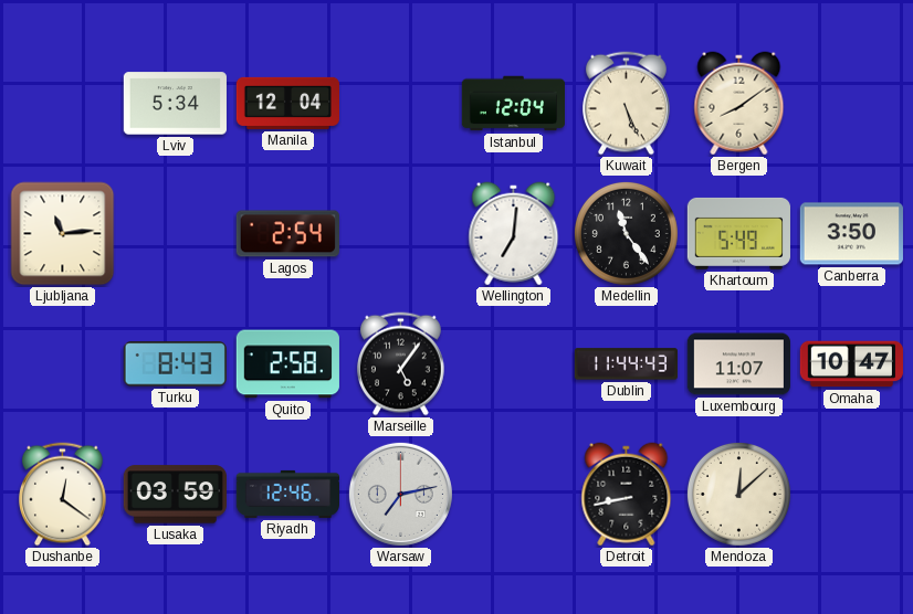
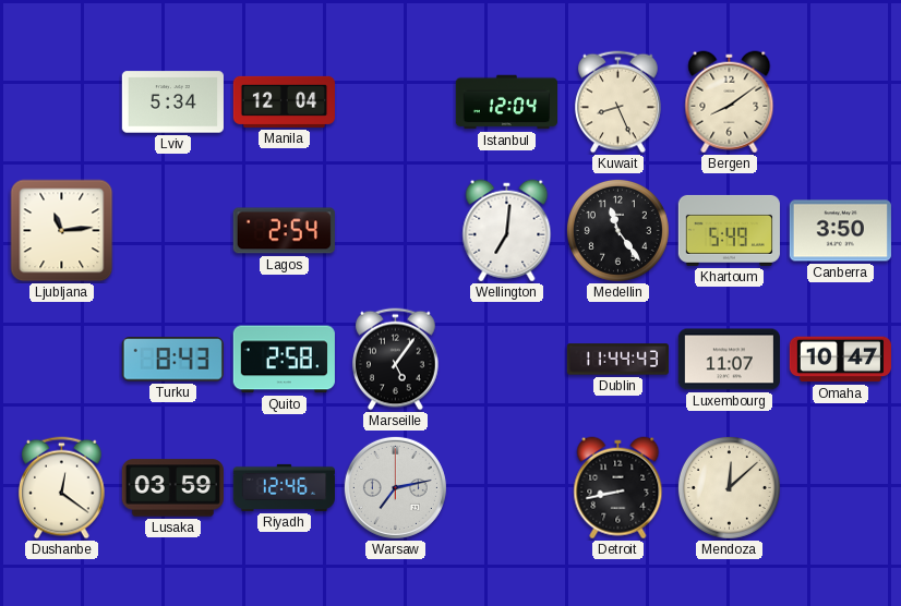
Kuwait: 5:26 -> 8:26
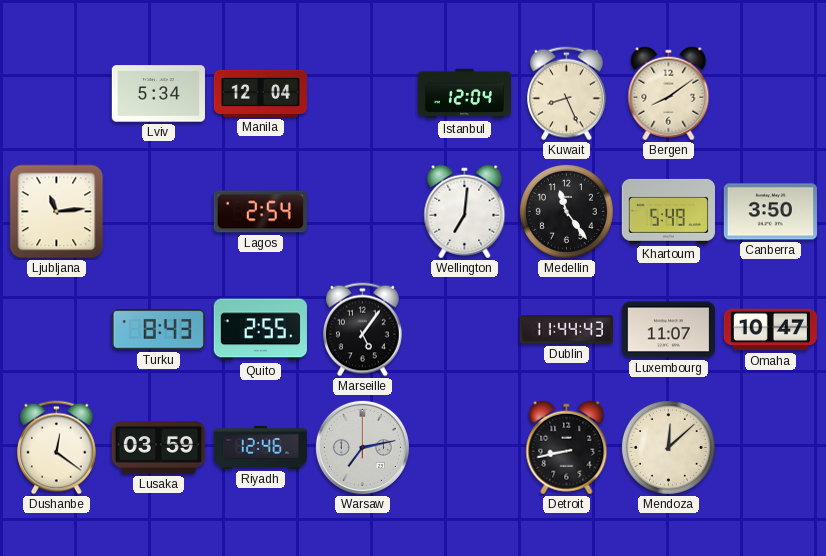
Quito: 2:58 -> 2:55
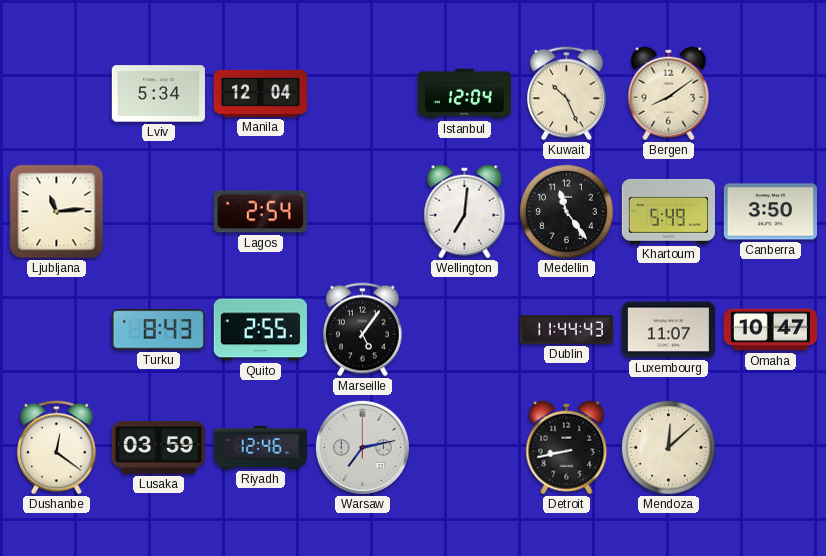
Kuwait: 8:26 -> 10:26
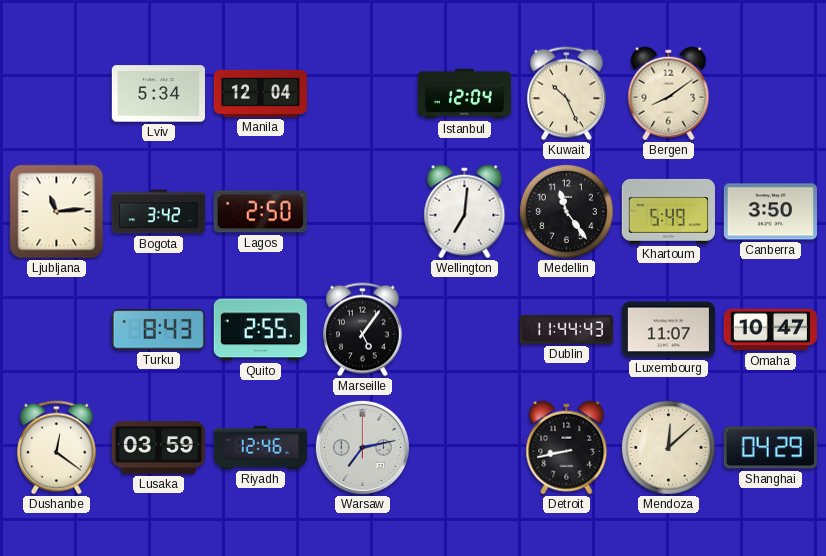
Bogota: none -> 3:42
Lagos: 2:54 -> 2:50
Shanghai: none -> 04:29
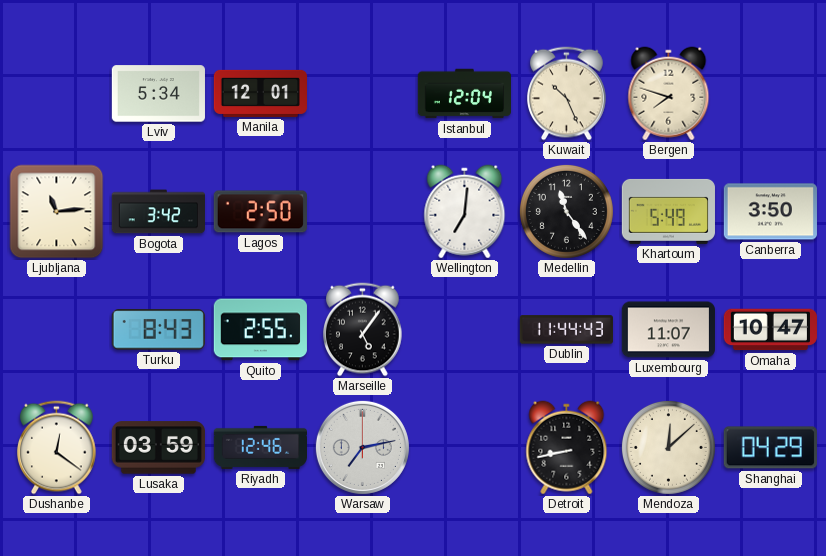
Manila: 12:04 -> 12:01
Bergen: 8:09 -> 7:48
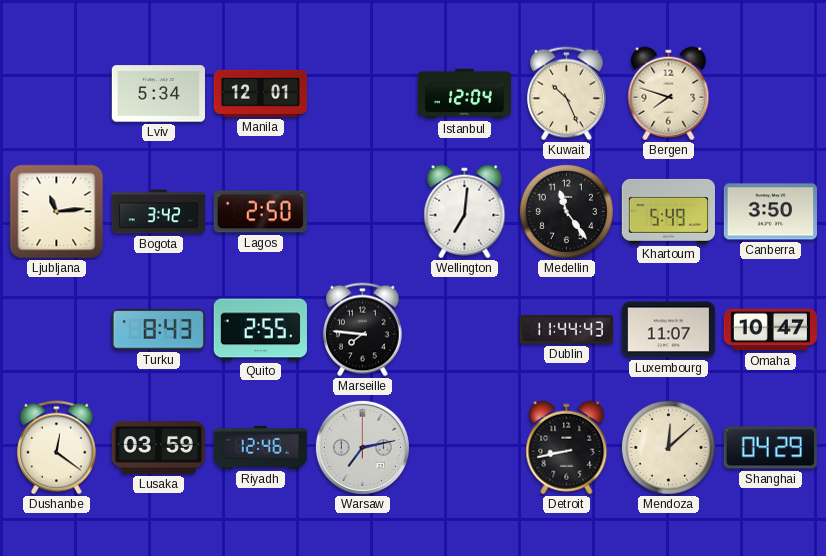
Marseille: 5:06 -> 7:46
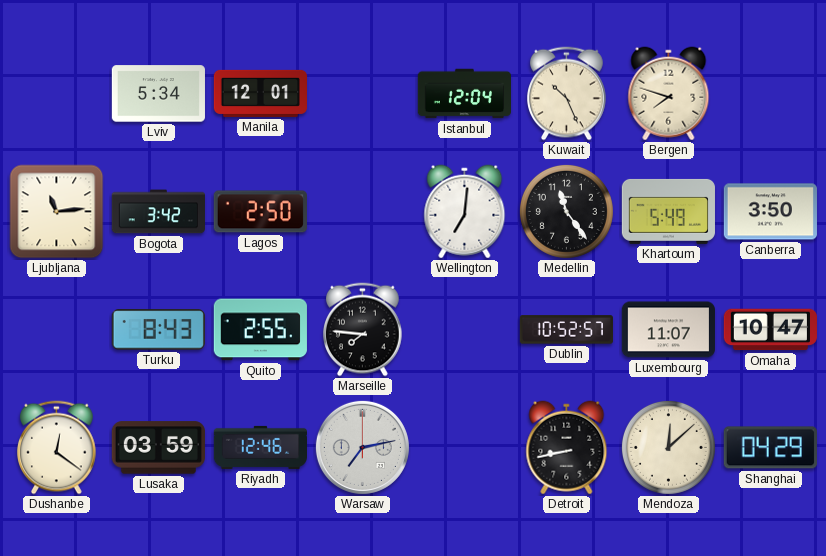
Dublin: 11:44 -> 10:52
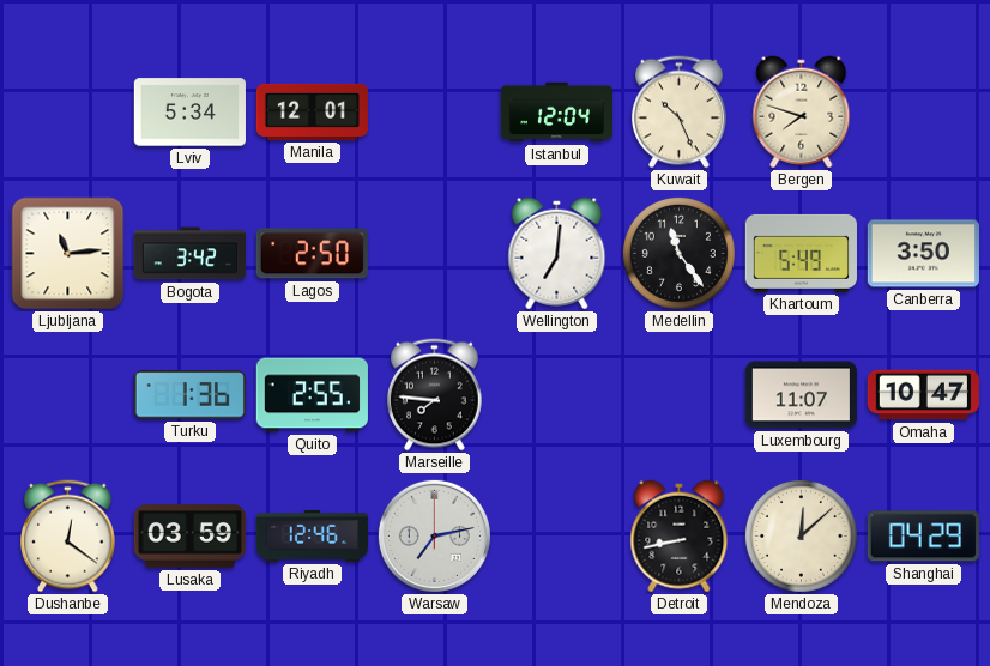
Turku: 8:43 -> 1:36
Dublin: 10:52 -> none
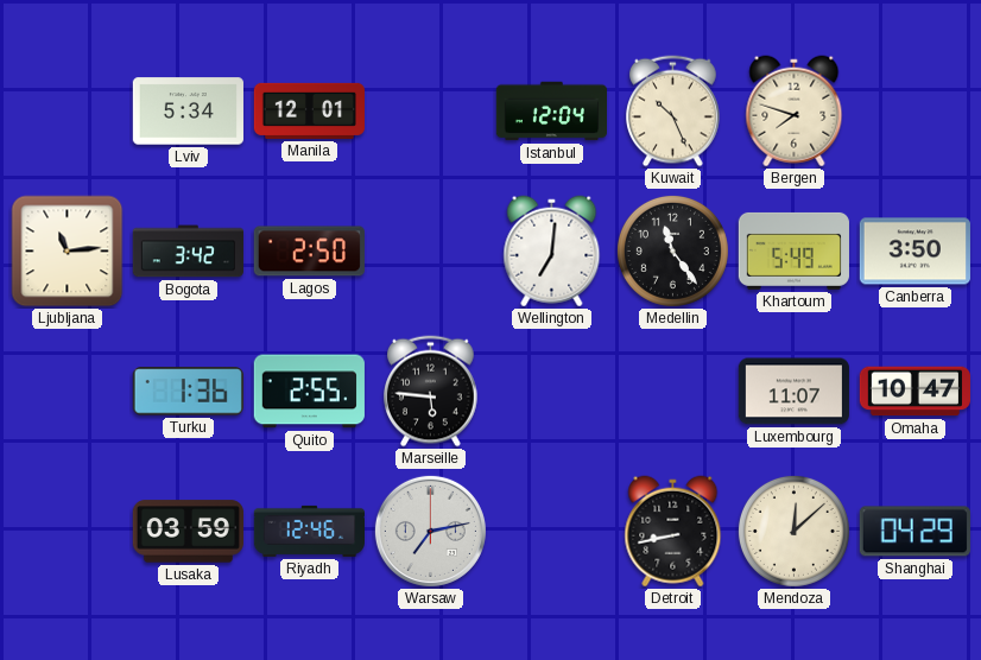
Marseille: 7:46 -> 5:46
Dushanbe: 12:21 -> none
